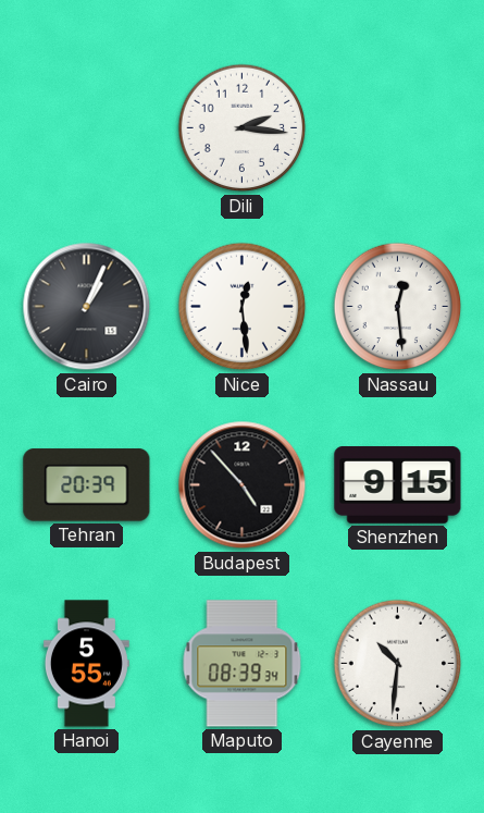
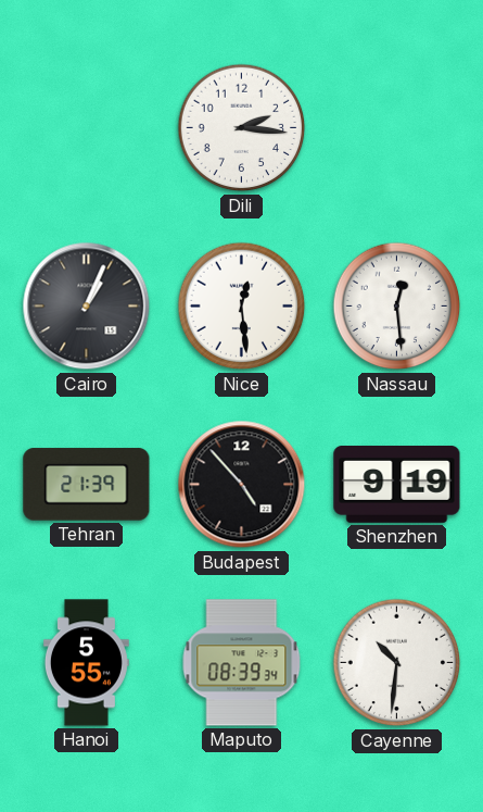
Tehran: 20:39 -> 21:39
Shenzhen: 9:15 -> 9:19
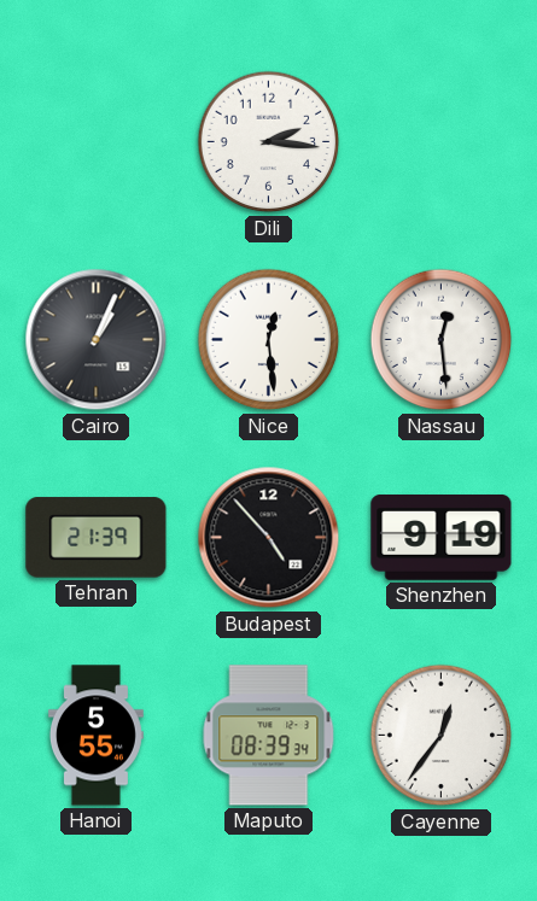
Cayenne: 10:31 -> 12:36
